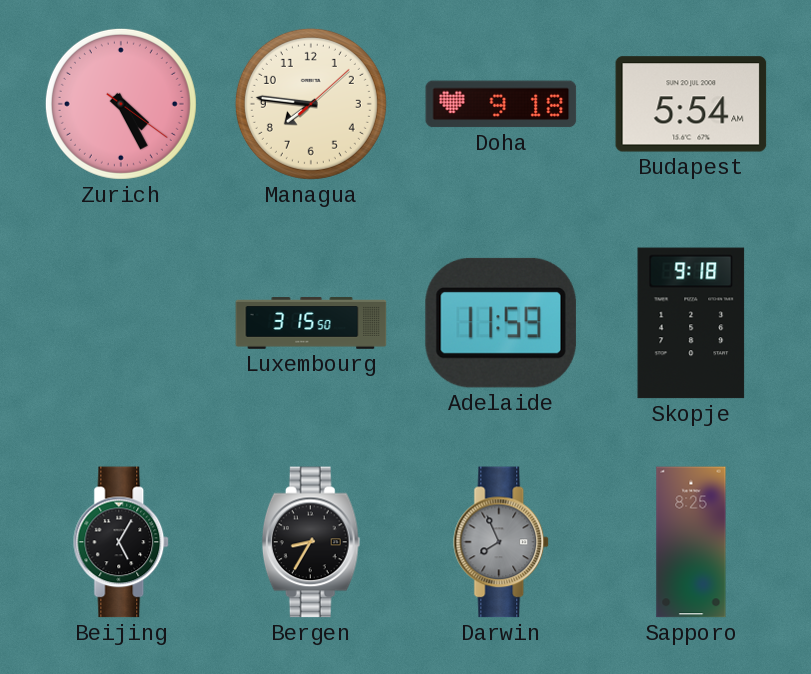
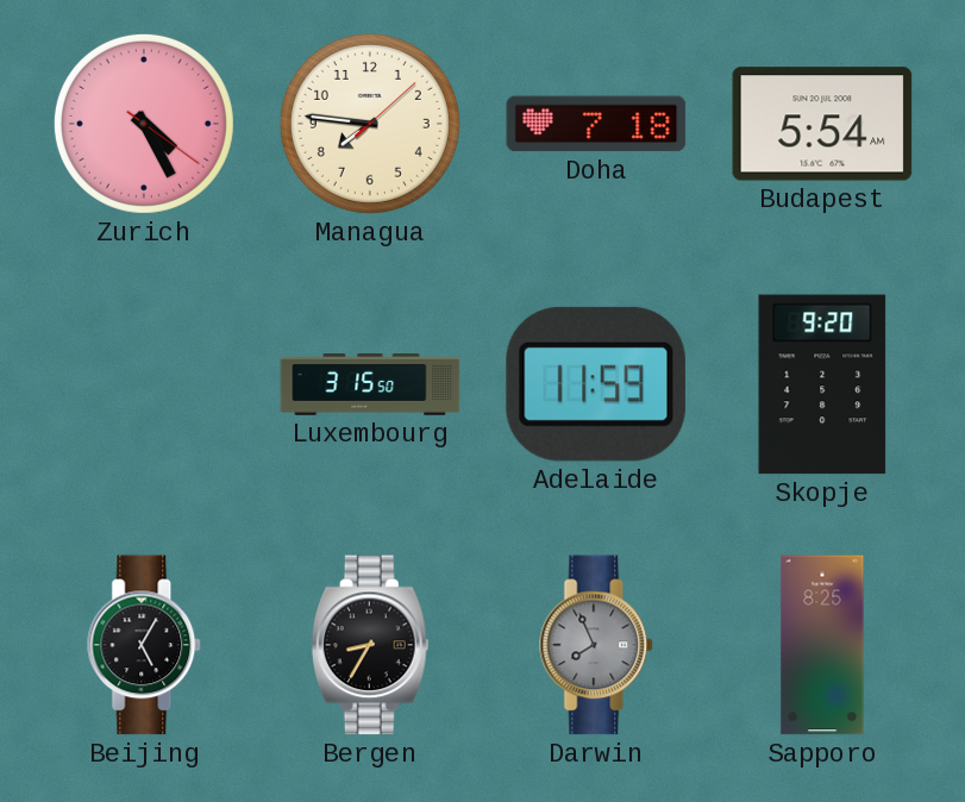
Doha: 9:18 -> 7:18
Skopje: 9:18 -> 9:20
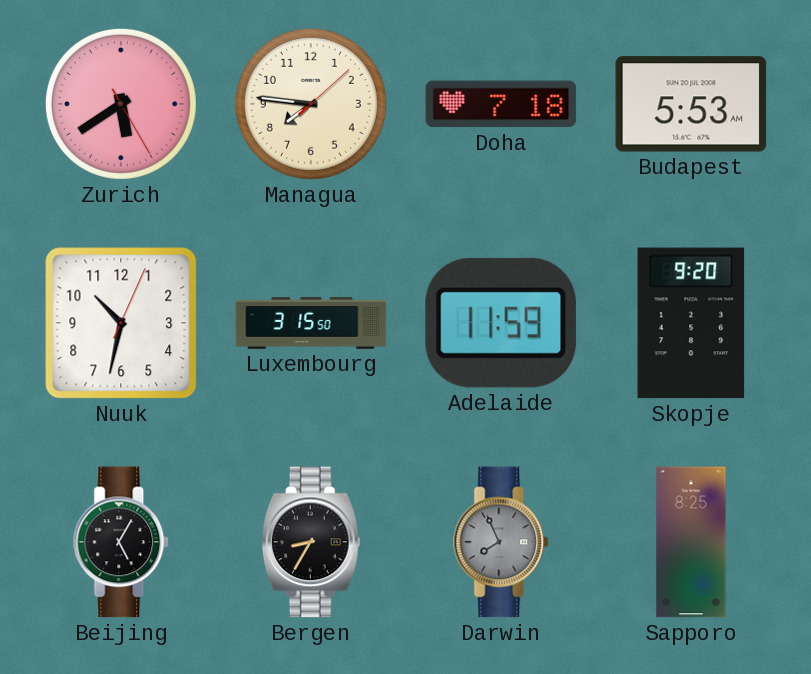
Zurich: 4:25 -> 5:39
Budapest: 5:54 -> 5:53
Nuuk: none -> 10:32
